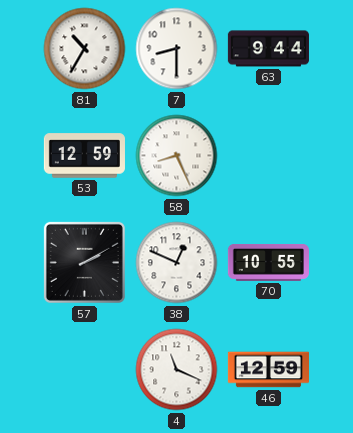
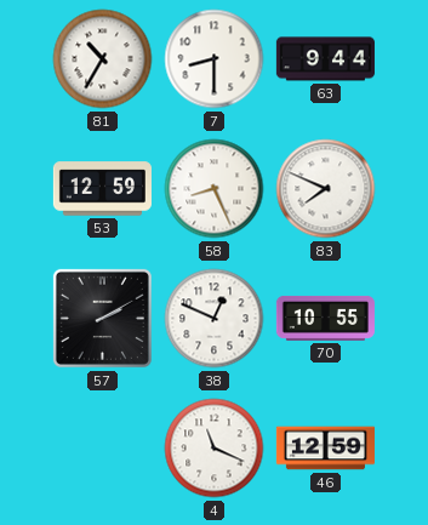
83: none -> 7:49
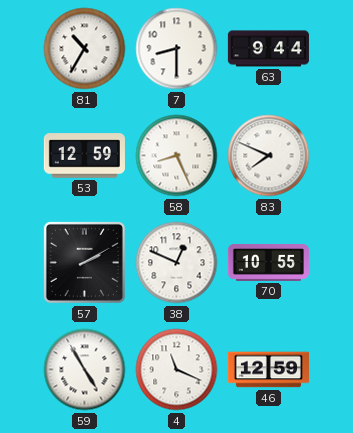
59: none -> 4:55
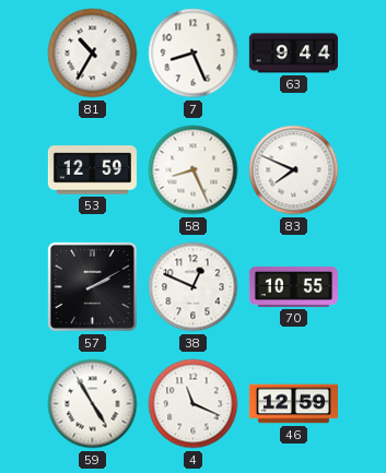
7: 8:30 -> 8:26
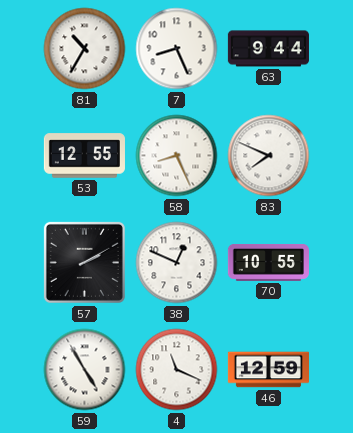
53: 12:59 -> 12:55
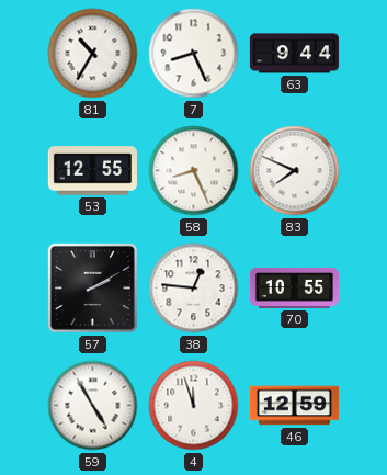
38: 12:49 -> 12:46
4: 11:19 -> 11:57
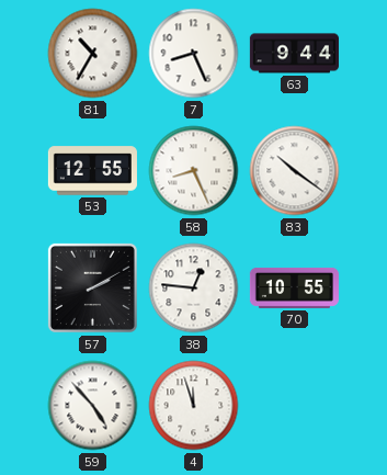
83: 7:49 -> 10:21
59: 4:55 -> 4:53
46: 12:59 -> none
